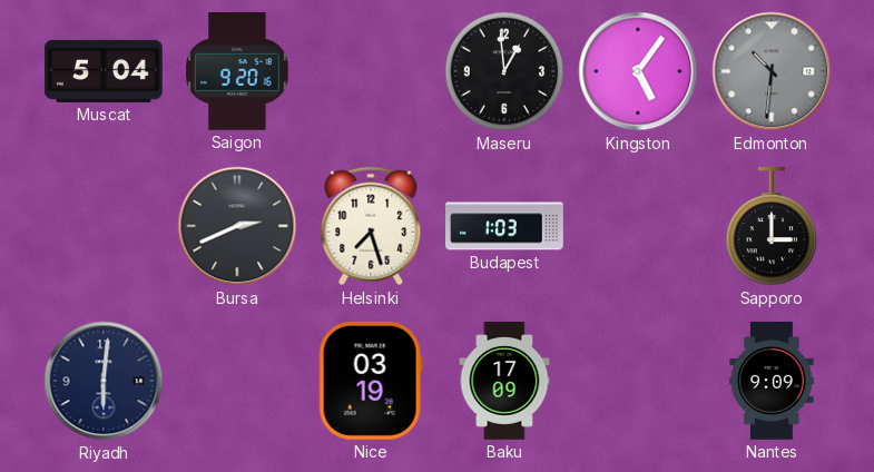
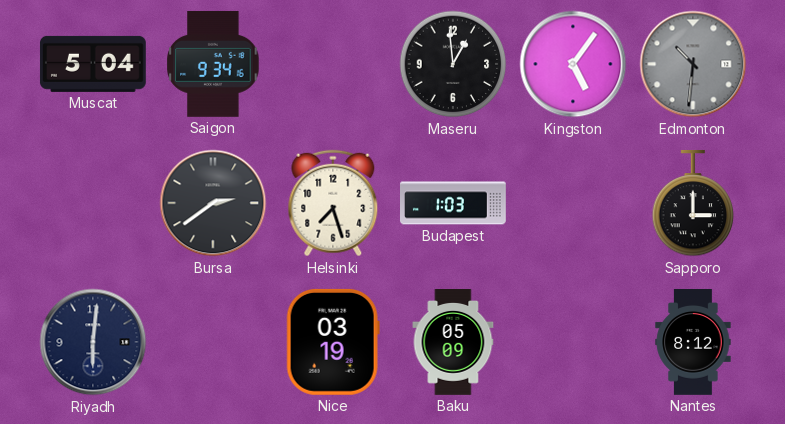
Saigon: 9:20 -> 9:34
Bursa: 2:41 -> 2:39
Baku: 17:09 -> 05:09
Nantes: 9:09 -> 8:12
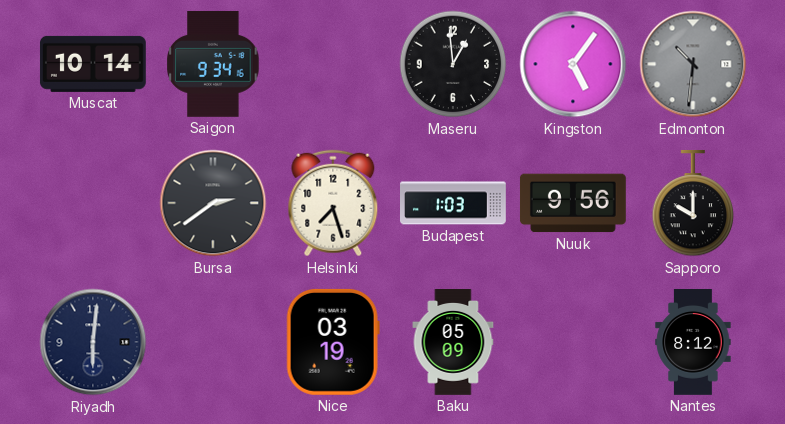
Muscat: 5:04 -> 10:14
Nuuk: none -> 9:56
Sapporo: 3:00 -> 10:00
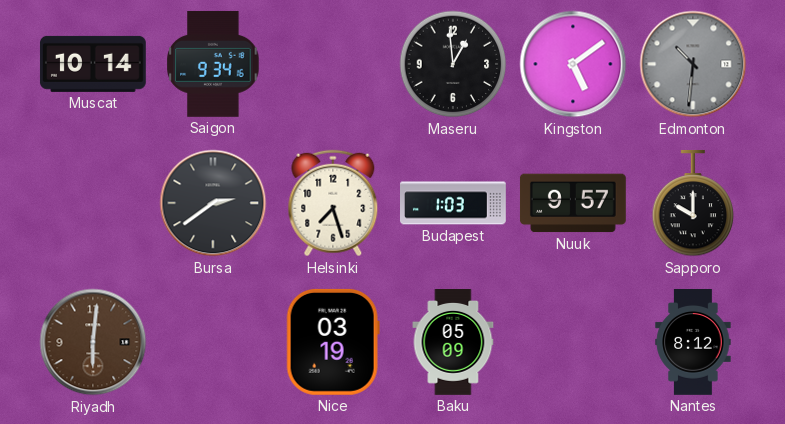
Kingston: 5:06 -> 5:09
Nuuk: 9:56 -> 9:57
Riyadh dial: navy -> brown
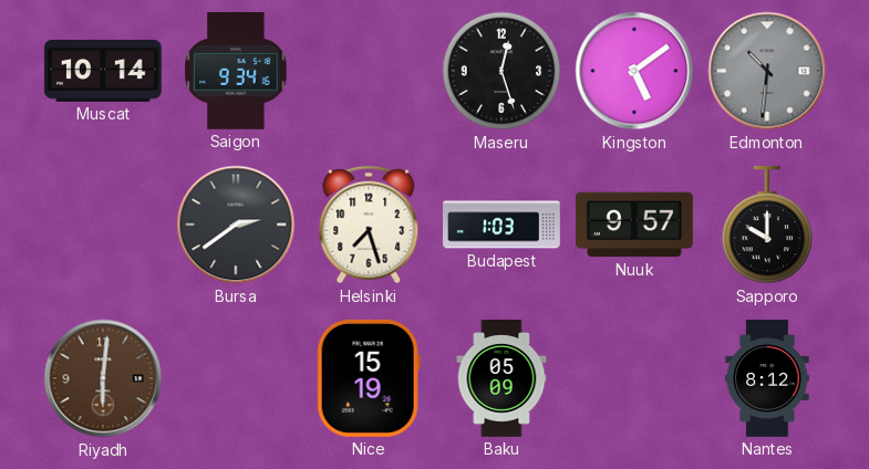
Maseru: 12:59 -> 12:27
Nice: 03:19 -> 15:19
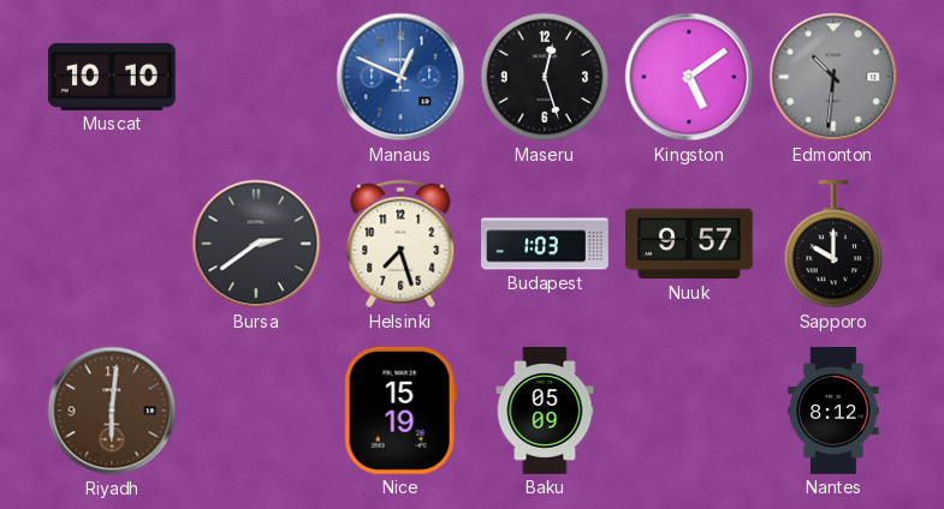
Muscat: 10:14 -> 10:10
Saigon: 9:34 -> none
Manaus: none -> 12:49
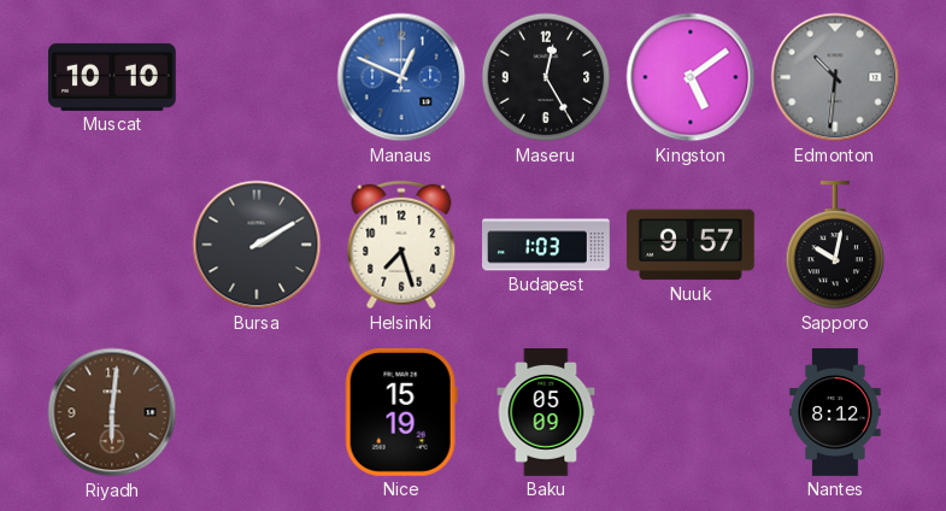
Maseru: 12:27 -> 12:25
Bursa: 2:39 -> 2:10
Sapporo: 10:00 -> 10:02
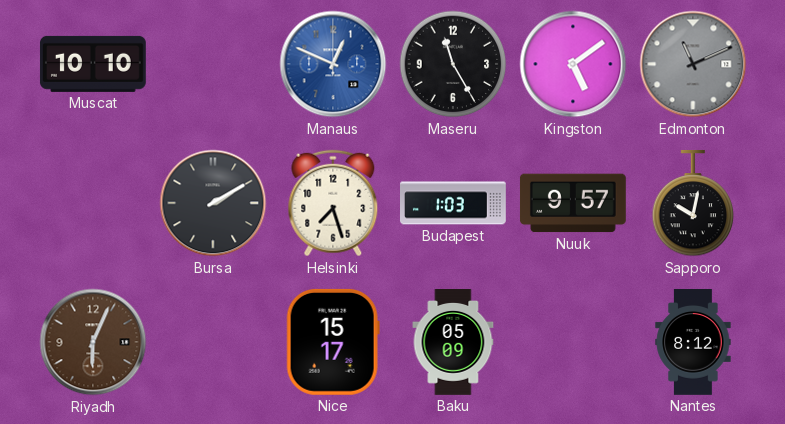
Maseru: 12:25 -> 11:25
Edmonton: 10:31 -> 11:11
Riyadh: 6:01 -> 6:04
Nice: 15:19 -> 15:17
